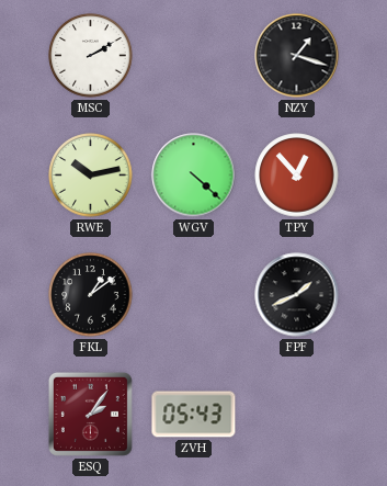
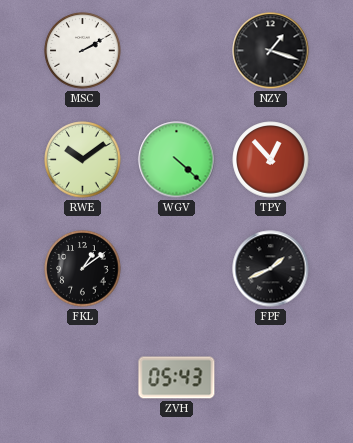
RWE: 10:13 -> 10:09
ESQ: 2:06 -> none
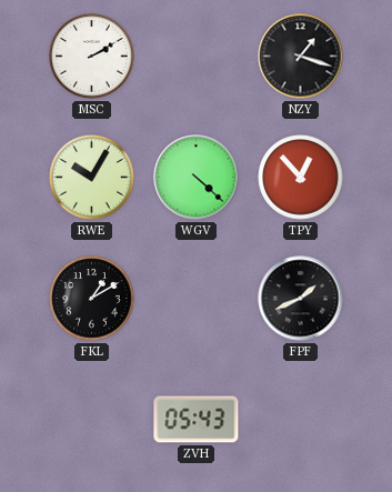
RWE: 10:09 -> 10:05
FKL: 1:09 -> 1:10
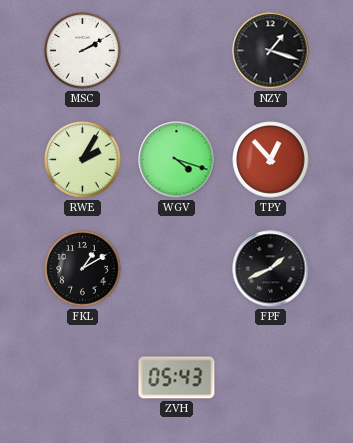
RWE: 10:05 -> 2:05
WGV: 4:22 -> 4:18
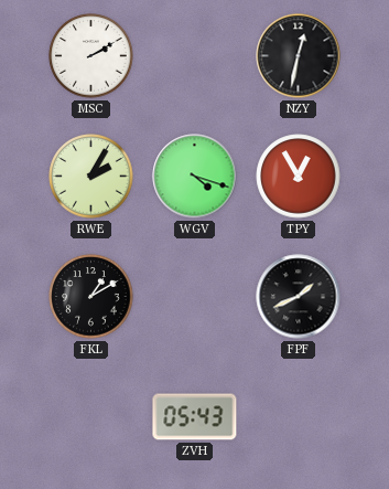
NZY: 1:18 -> 12:32
TPY: 12:53 -> 12:55
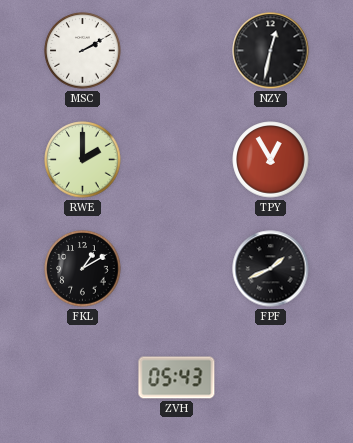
RWE: 2:05 -> 2:00
WGV: 4:18 -> none
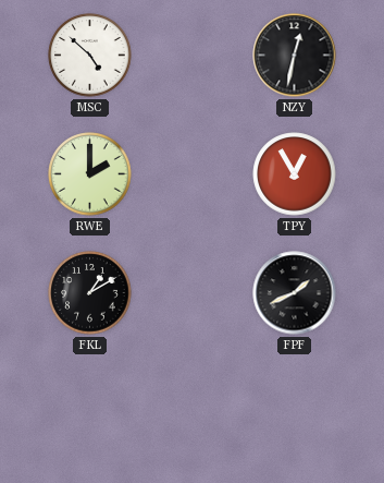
MSC: 2:10 -> 4:52
ZVH: 05:43 -> none
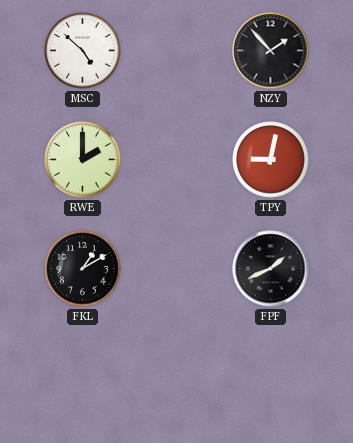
NZY: 12:32 -> 1:53
TPY: 12:55 -> 9:02
